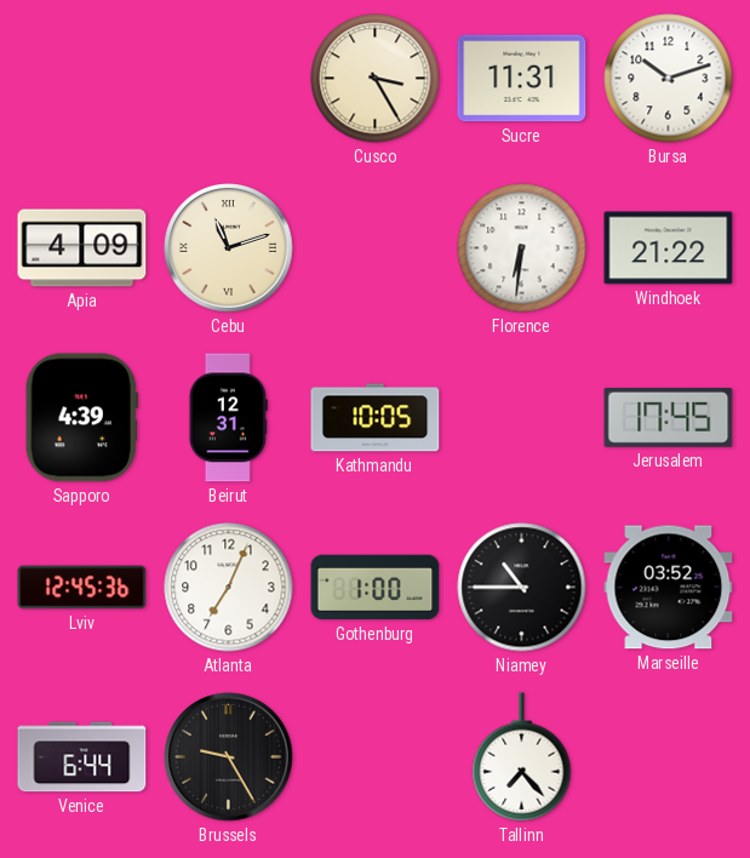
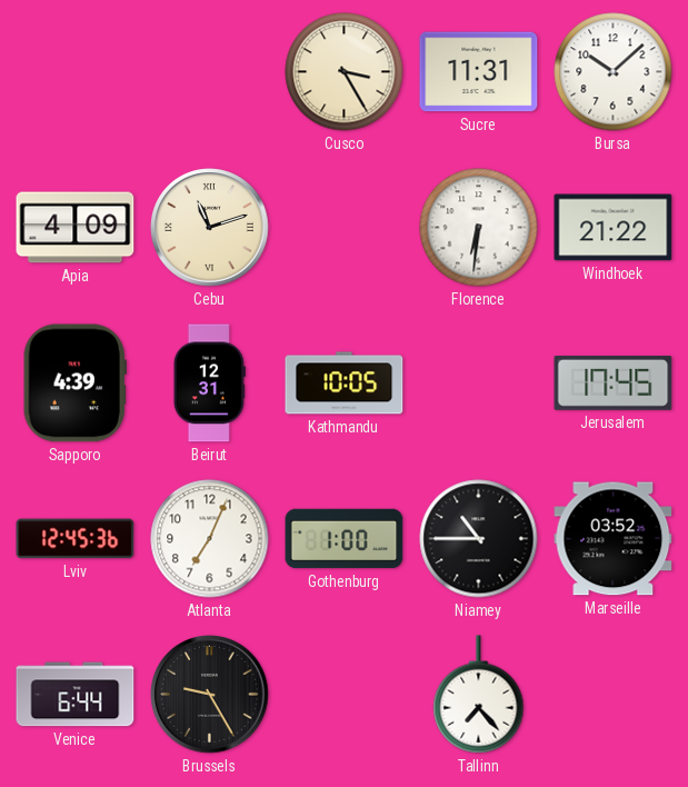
Bursa: 10:12 -> 10:08
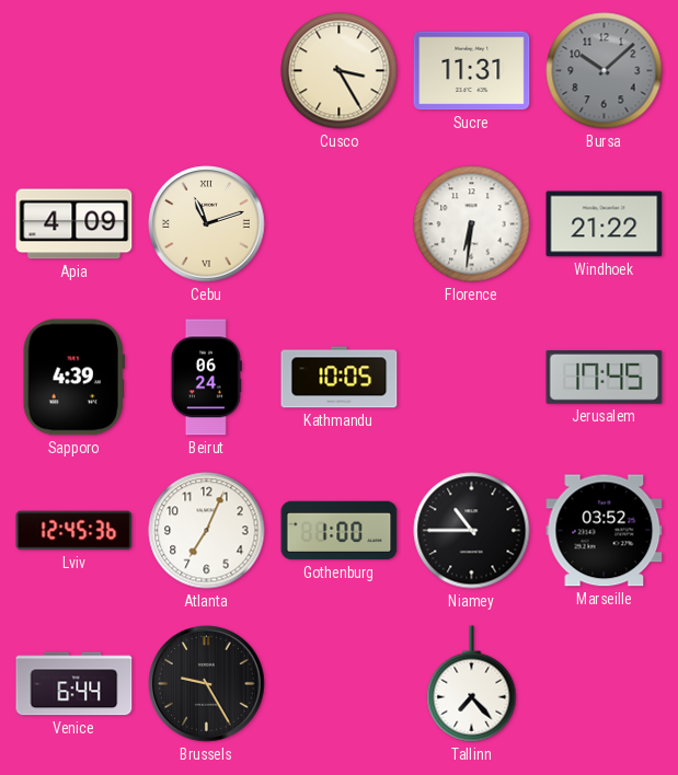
Bursa dial: white -> grey
Beirut: 12:31 -> 06:24
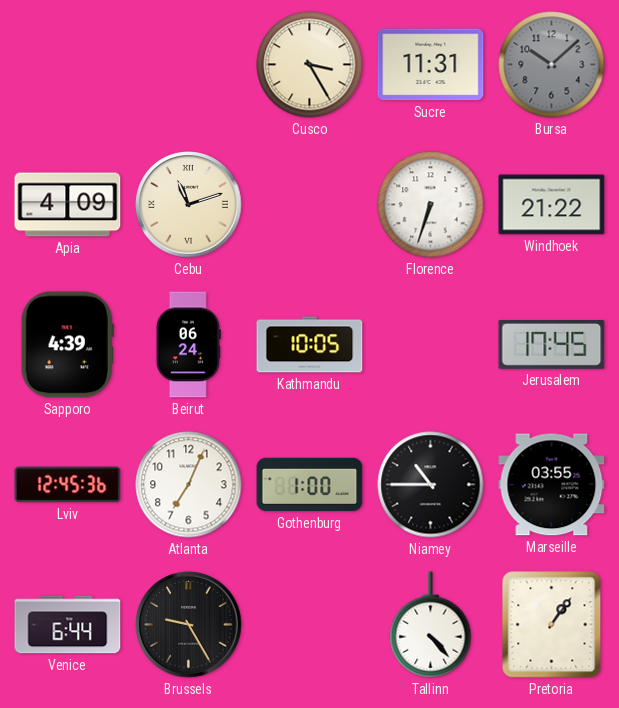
Florence: 6:31 -> 6:33
Marseille: 03:52 -> 03:55
Tallinn: 7:23 -> 4:23
Pretoria: none -> 1:06
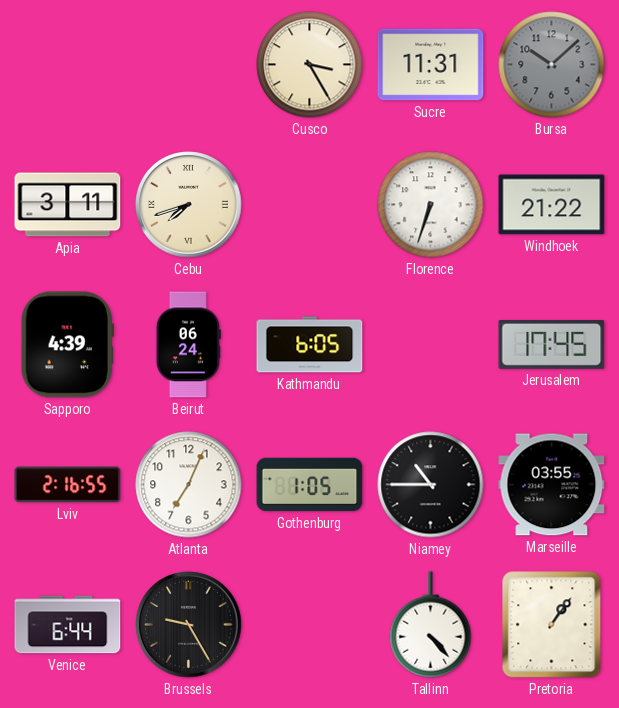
Apia: 4:09 -> 3:11
Cebu: 11:12 -> 7:42
Kathmandu: 10:05 -> 6:05
Lviv: 12:45 -> 2:16
Gothenburg: 1:00 -> 1:05
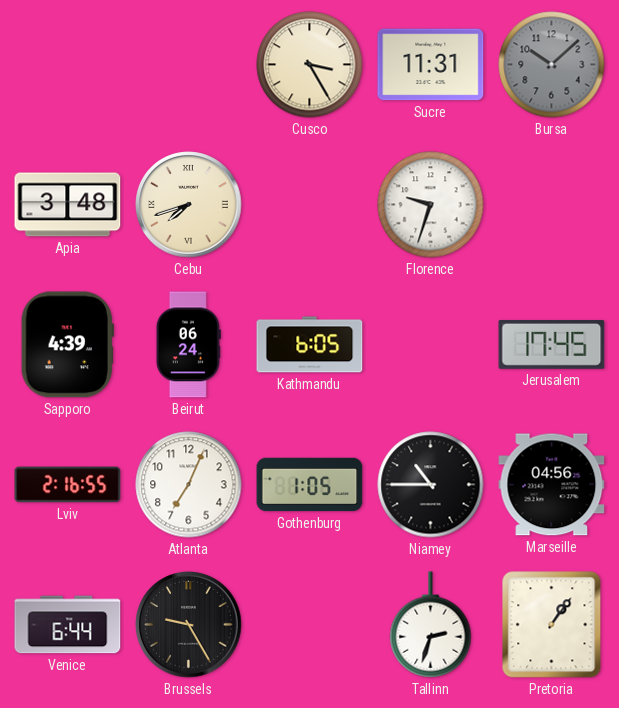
Apia: 3:11 -> 3:48
Florence: 6:33 -> 9:33
Windhoek: 21:22 -> none
Marseille: 03:55 -> 04:56
Tallinn: 4:23 -> 2:33
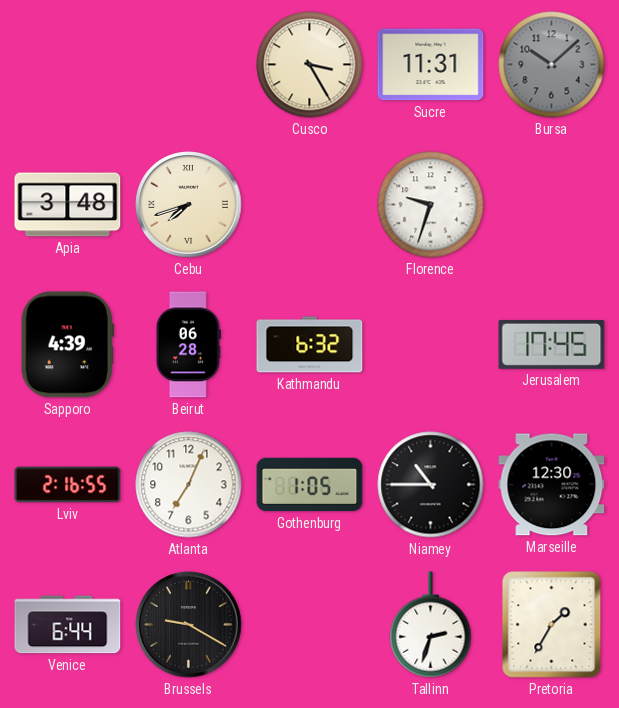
Beirut: 06:24 -> 06:28
Kathmandu: 6:05 -> 6:32
Marseille: 04:56 -> 12:30
Brussels: 9:25 -> 9:20
Pretoria: 1:06 -> 1:35
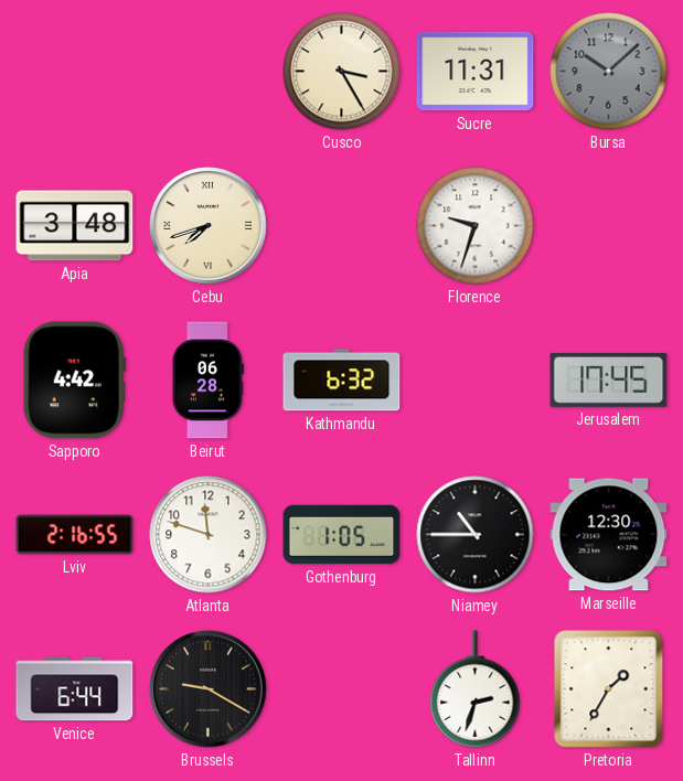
Sapporo: 4:39 -> 4:42
Atlanta: 7:04 -> 11:48
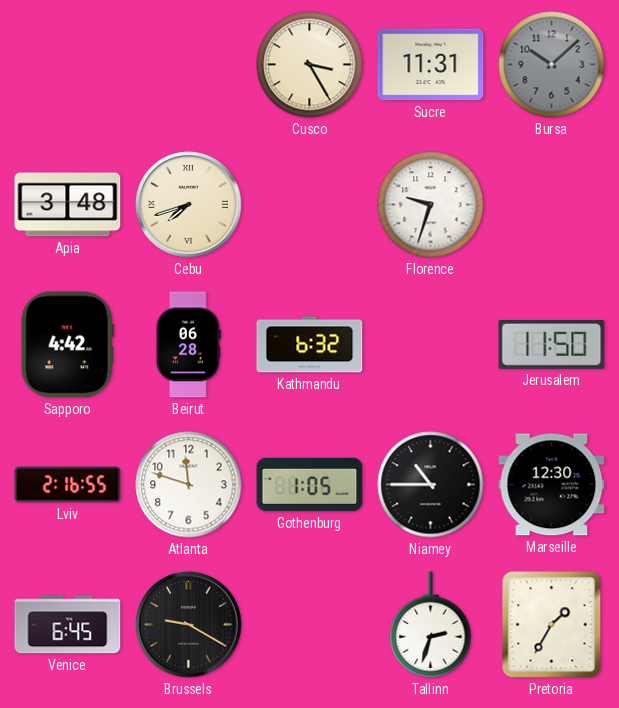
Jerusalem: 17:45 -> 11:50
Venice: 6:44 -> 6:45
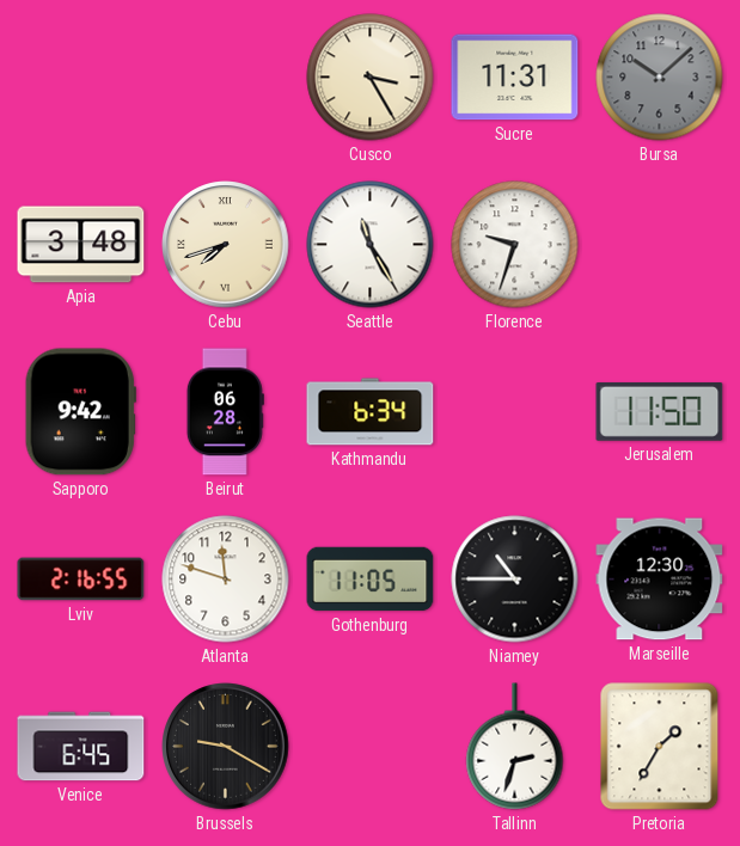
Seattle: none -> 11:25
Sapporo: 4:42 -> 9:42
Kathmandu: 6:32 -> 6:34
Gothenburg: 1:05 -> 11:05
